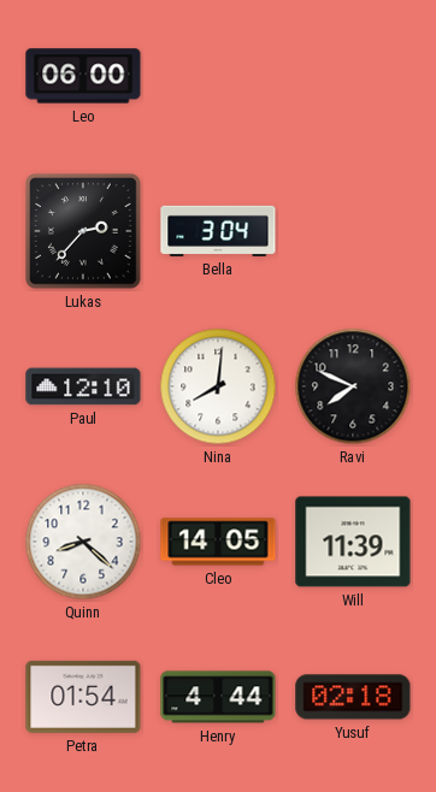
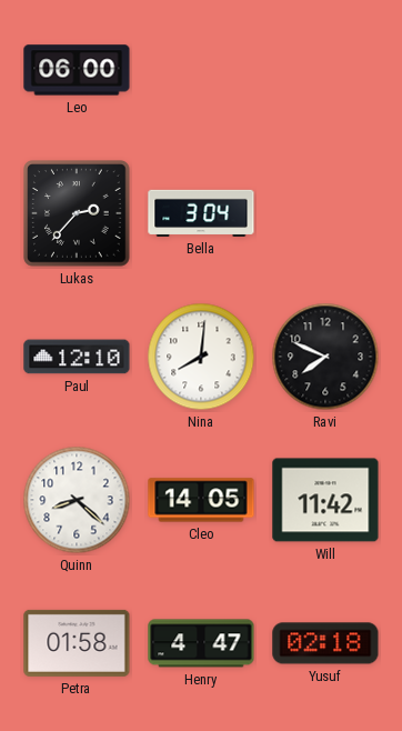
Will: 11:39 -> 11:42
Petra: 01:54 -> 01:58
Henry: 4:44 -> 4:47
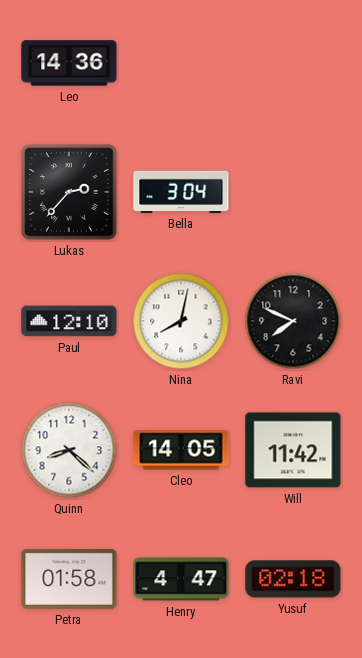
Leo: 06:00 -> 14:36
Nina: 8:01 -> 8:02
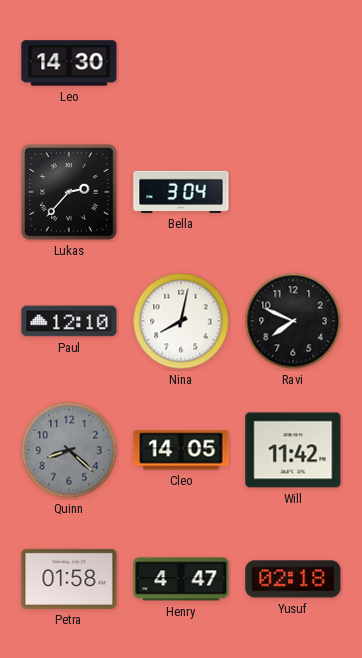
Leo: 14:36 -> 14:30
Quinn dial: white -> grey
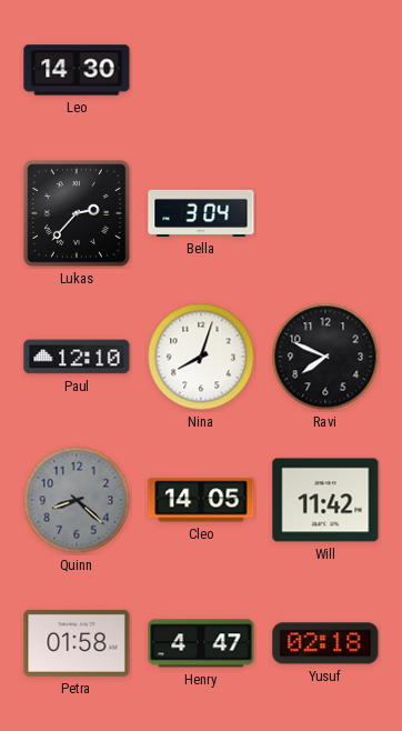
Nina: 8:02 -> 8:03
